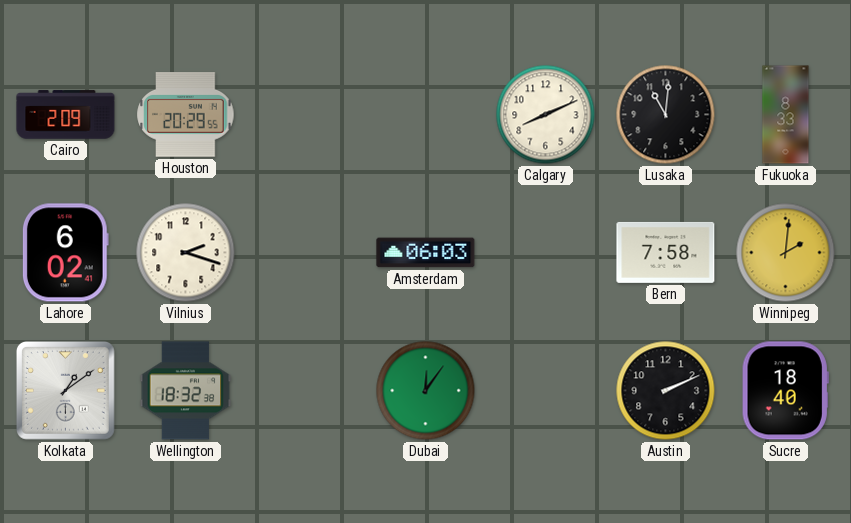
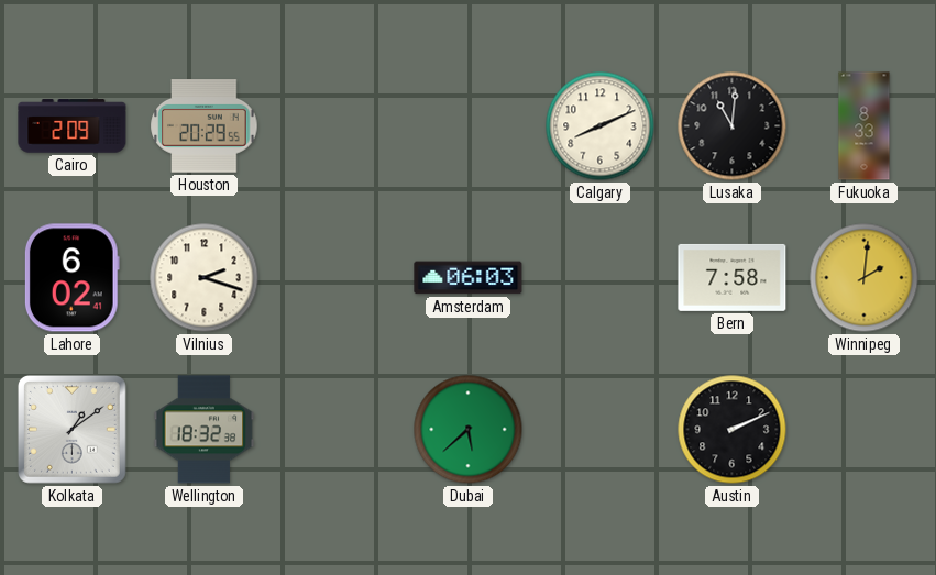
Dubai: 12:06 -> 5:38
Sucre: 18:40 -> none
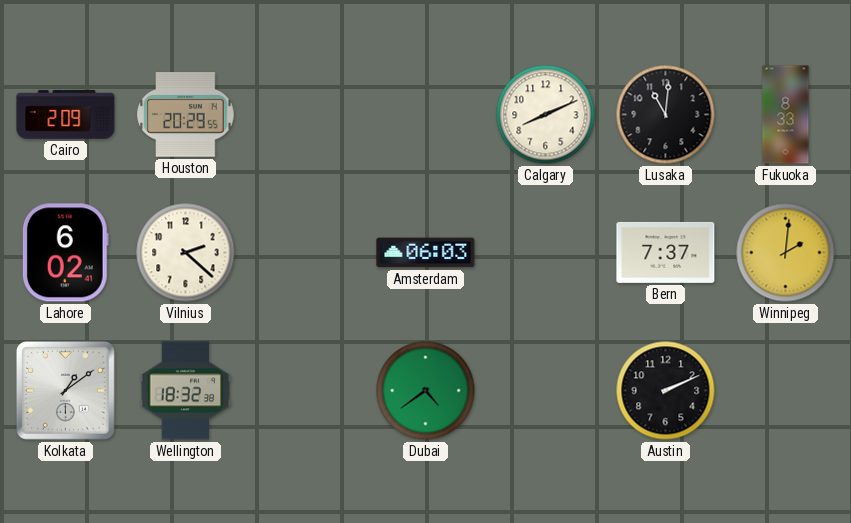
Vilnius: 2:18 -> 2:22
Bern: 7:58 -> 7:37
Dubai: 5:38 -> 4:39
